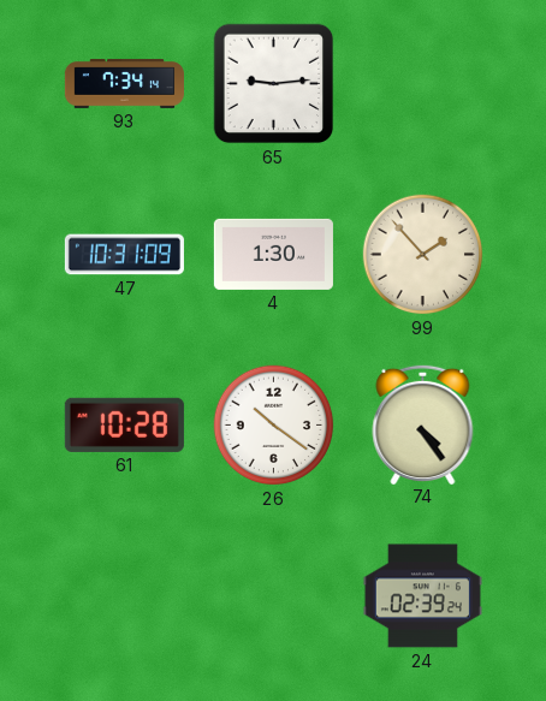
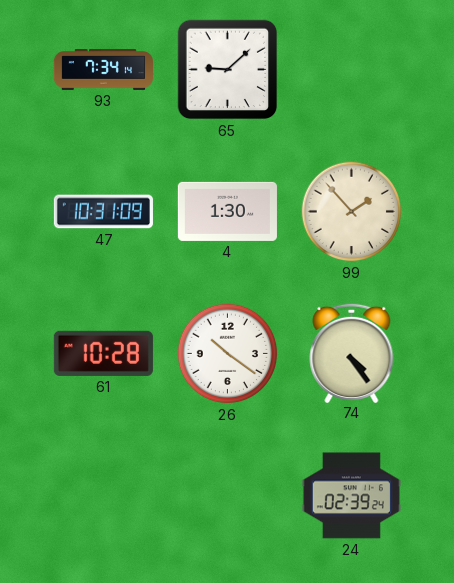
65: 9:14 -> 9:08
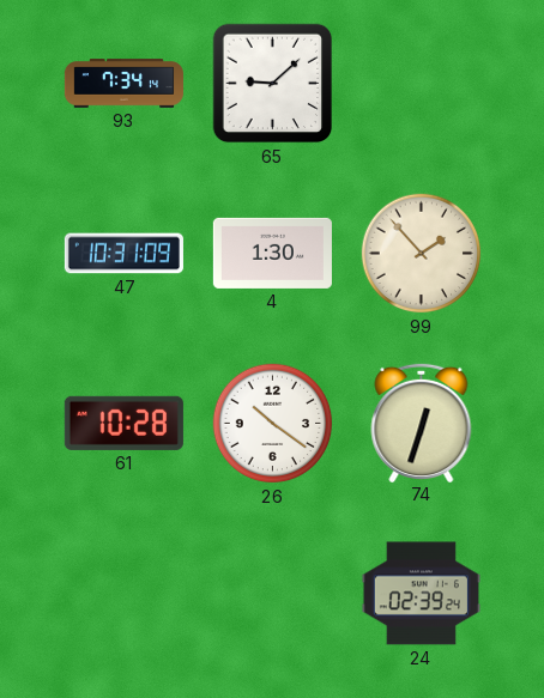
74: 4:24 -> 12:33
